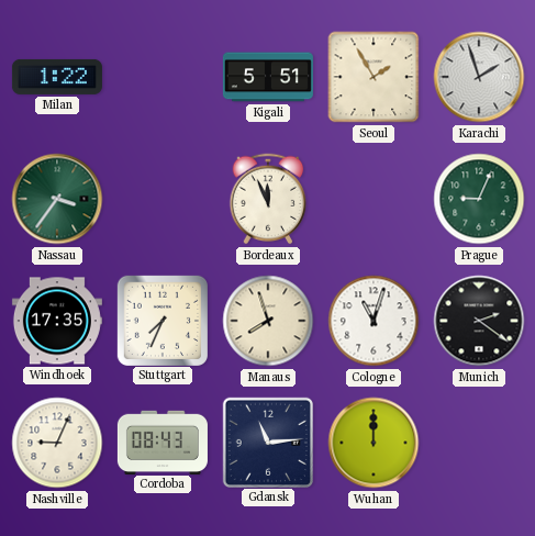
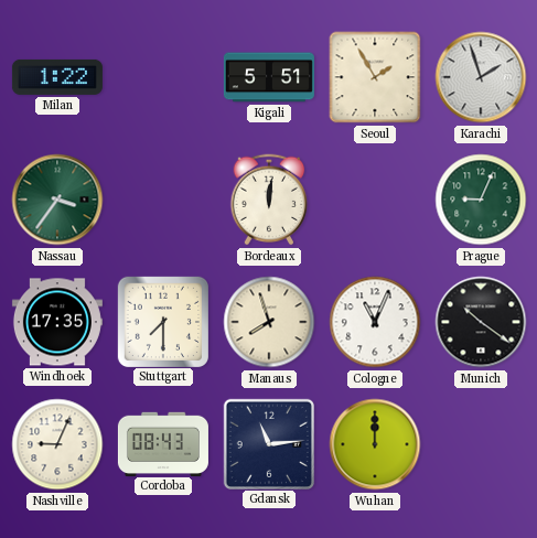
Bordeaux: 11:56 -> 12:01
Stuttgart: 7:34 -> 7:30
Cologne: 11:03 -> 11:04
Munich: 2:21 -> 10:21
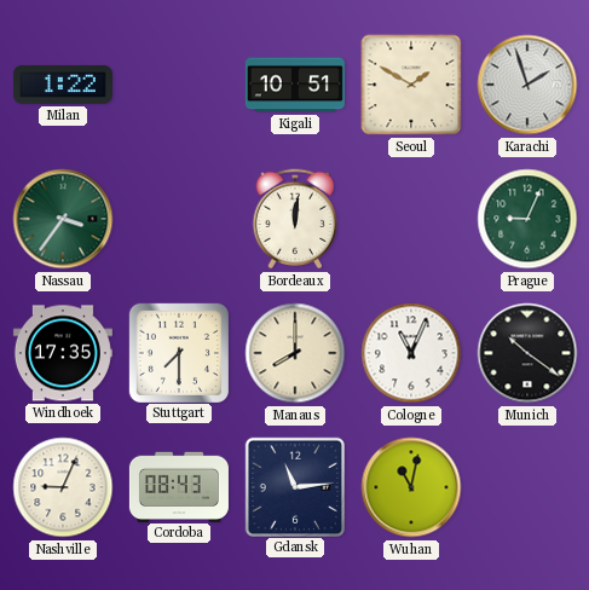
Kigali: 5:51 -> 10:51
Seoul: 1:55 -> 1:50
Manaus: 7:57 -> 8:00
Wuhan: 12:00 -> 11:02
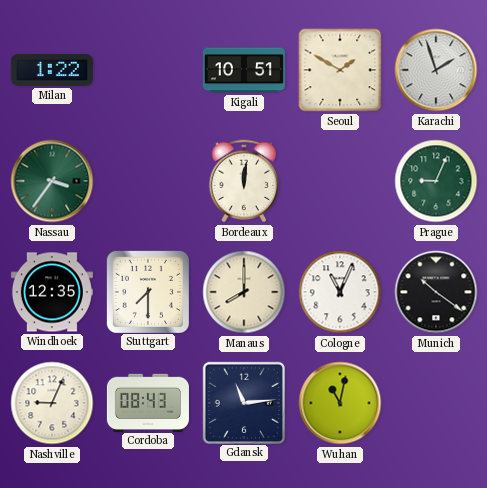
Windhoek: 17:35 -> 12:35
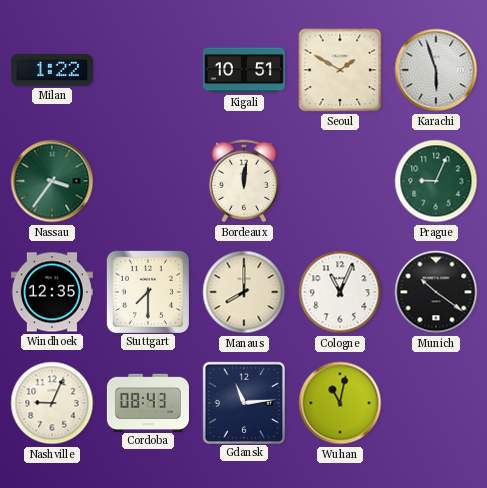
Karachi: 1:57 -> 5:57
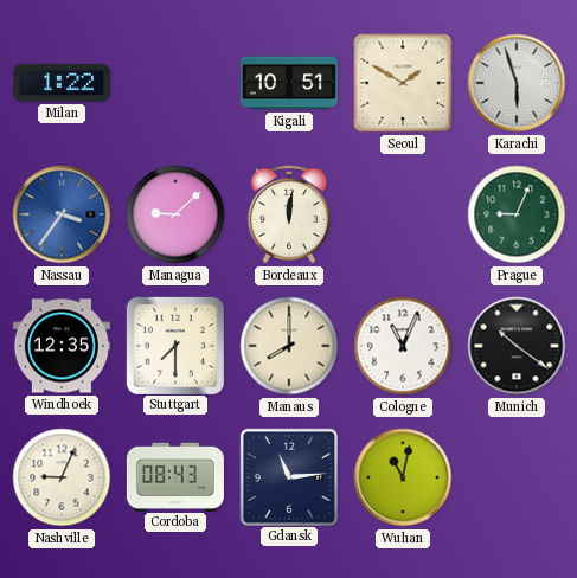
Nassau dial: green -> blue
Managua: none -> 9:08
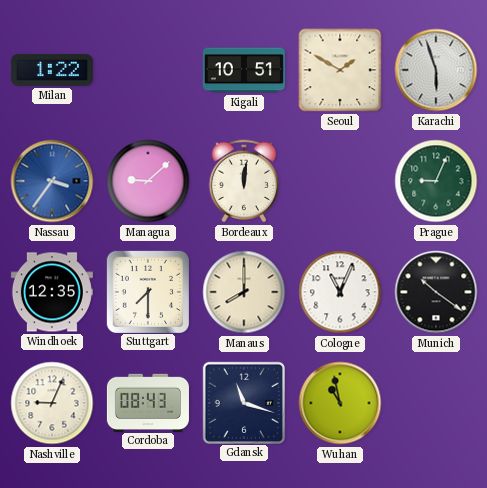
Gdansk: 11:14 -> 11:18
Wuhan: 11:02 -> 10:58
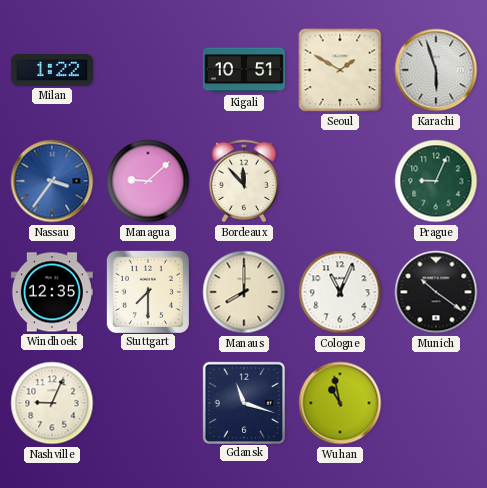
Bordeaux: 12:01 -> 11:53
Cordoba: 08:43 -> none
